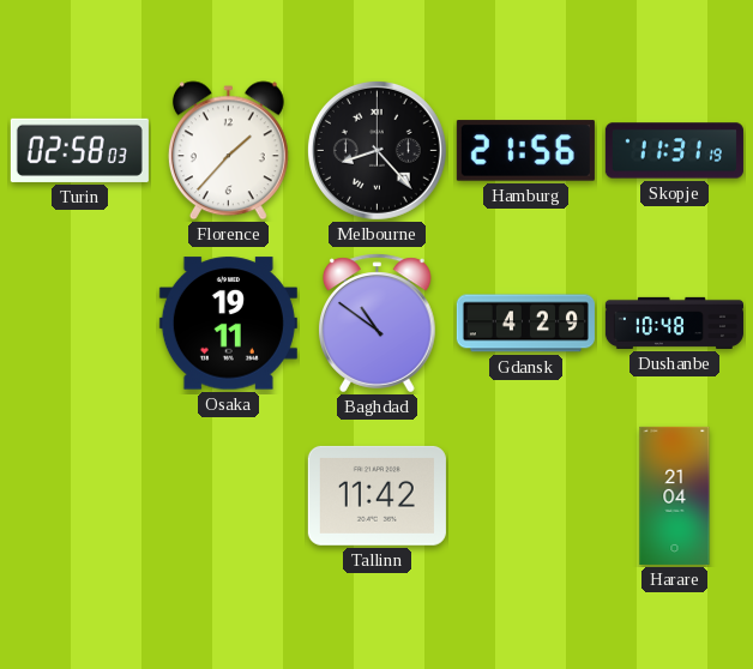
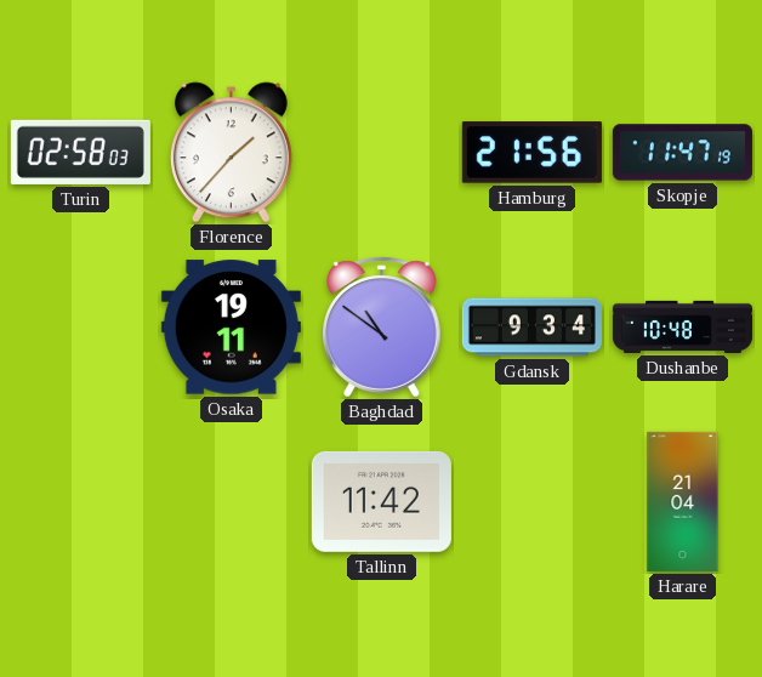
Melbourne: 8:23 -> none
Skopje: 11:31 -> 11:47
Gdansk: 4:29 -> 9:34
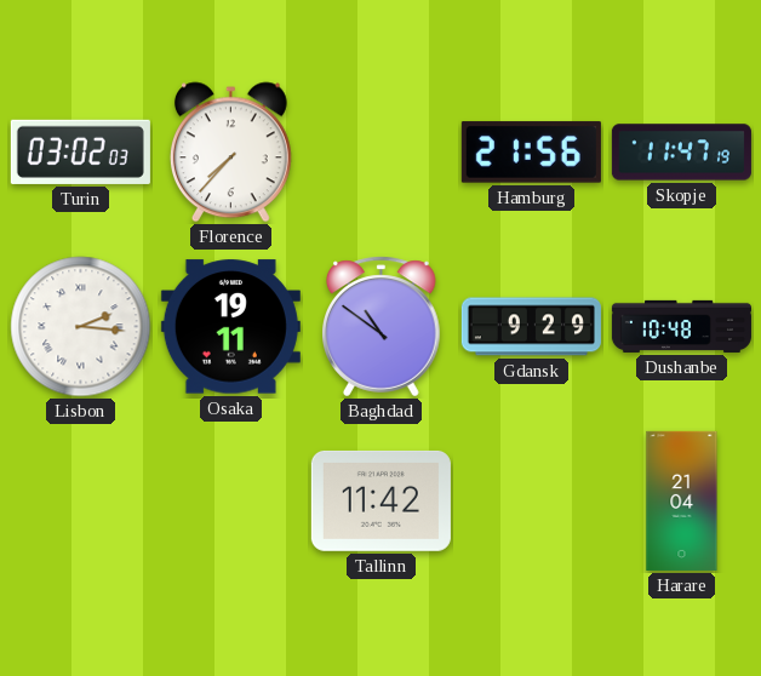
Turin: 02:58 -> 03:02
Florence: 1:37 -> 7:37
Lisbon: none -> 2:16
Gdansk: 9:34 -> 9:29
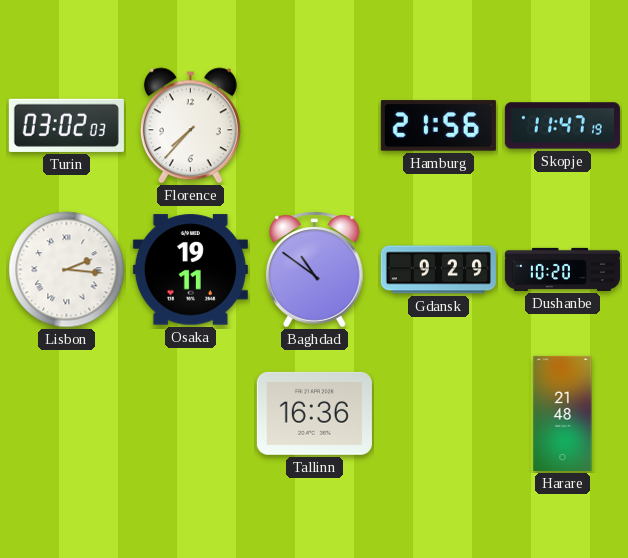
Dushanbe: 10:48 -> 10:20
Tallinn: 11:42 -> 16:36
Harare: 21:04 -> 21:48
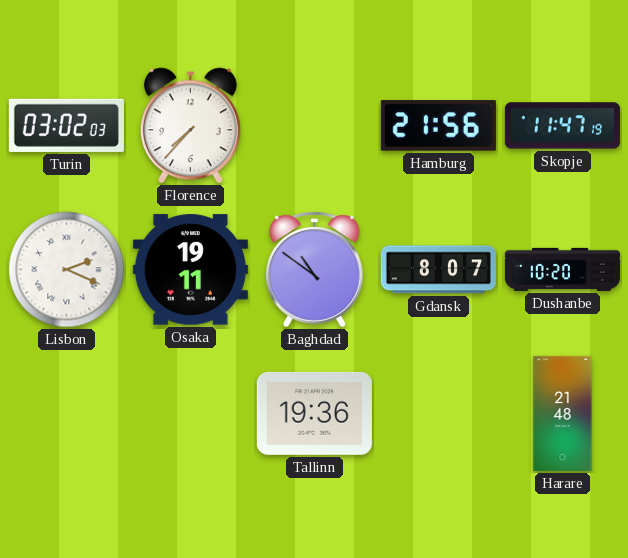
Lisbon: 2:16 -> 2:19
Gdansk: 9:29 -> 8:07
Tallinn: 16:36 -> 19:36
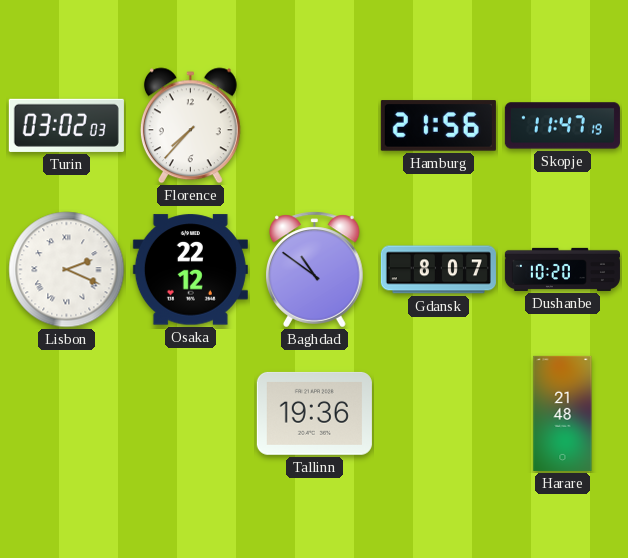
Osaka: 19:11 -> 22:12
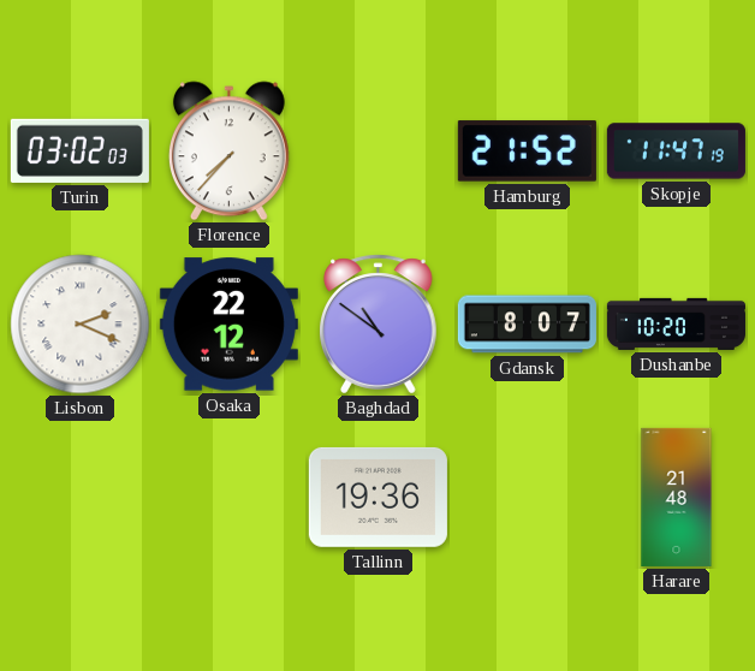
Hamburg: 21:56 -> 21:52
